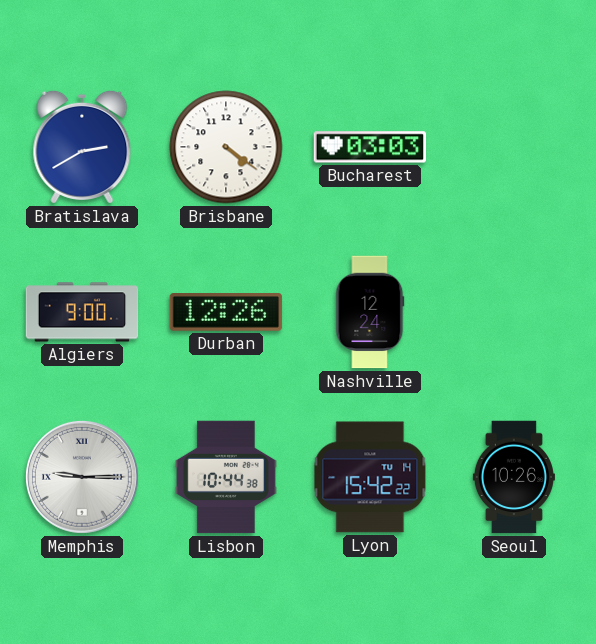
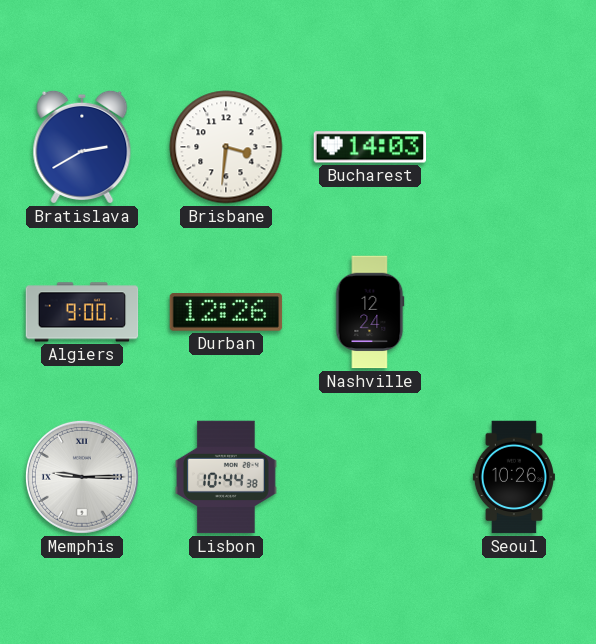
Brisbane: 4:21 -> 3:31
Bucharest: 03:03 -> 14:03
Lyon: 15:42 -> none
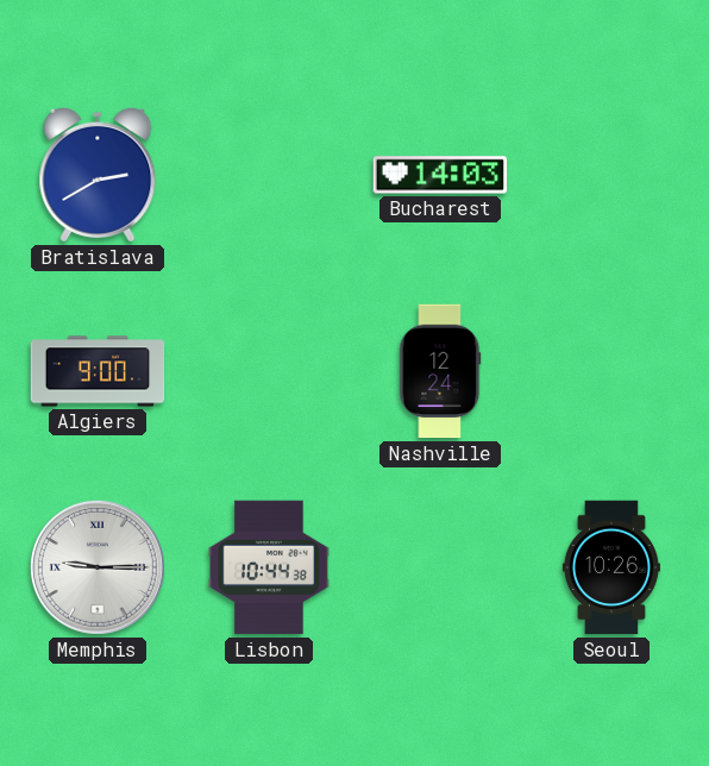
Brisbane: 3:31 -> none
Durban: 12:26 -> none
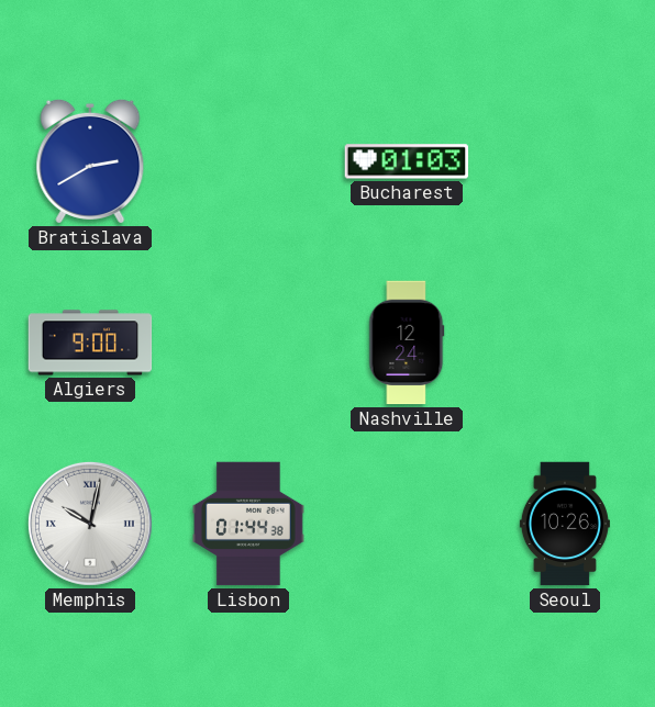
Bucharest: 14:03 -> 01:03
Memphis: 9:15 -> 10:02
Lisbon: 10:44 -> 01:44
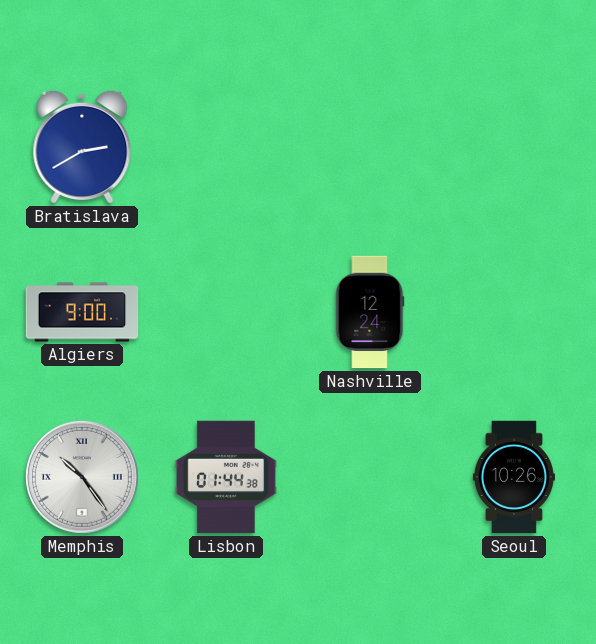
Bucharest: 01:03 -> none
Memphis: 10:02 -> 10:24
